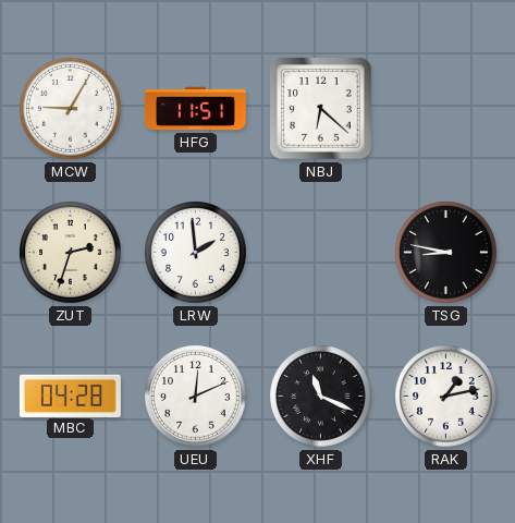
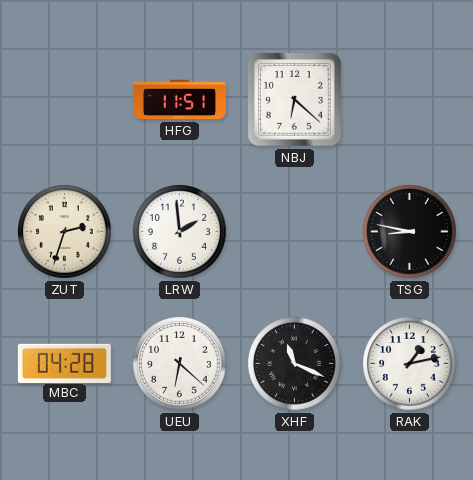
MCW: 9:05 -> none
UEU: 12:11 -> 6:22
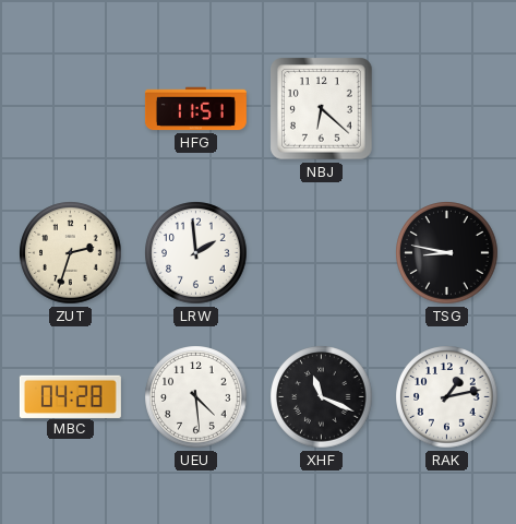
UEU: 6:22 -> 4:29
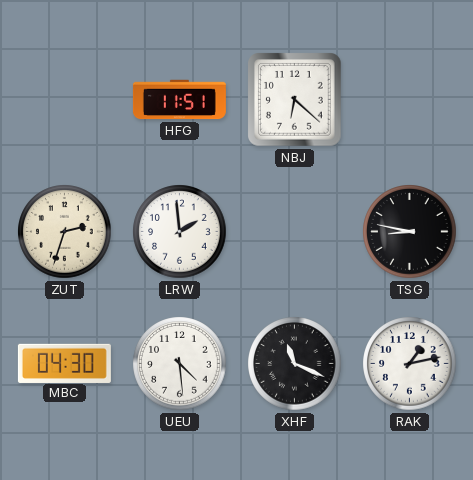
MBC: 04:28 -> 04:30
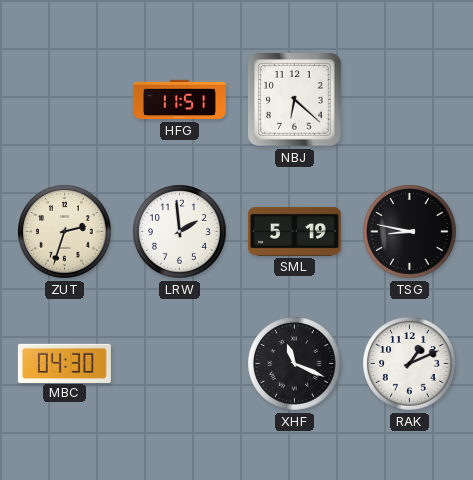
SML: none -> 5:19
UEU: 4:29 -> none
RAK: 1:13 -> 1:11
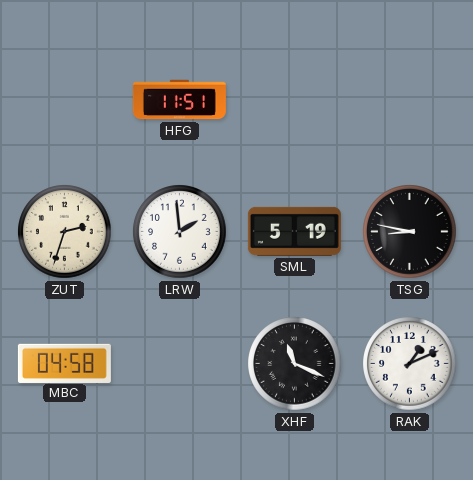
NBJ: 6:22 -> none
MBC: 04:30 -> 04:58
